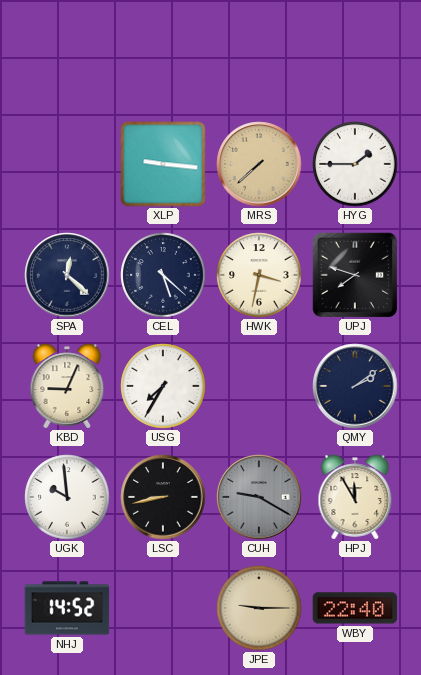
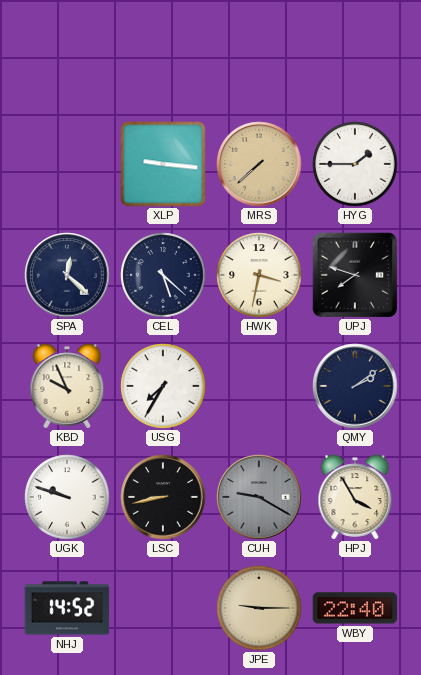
KBD: 9:04 -> 9:56
UGK: 9:59 -> 9:48
HPJ: 11:55 -> 3:55
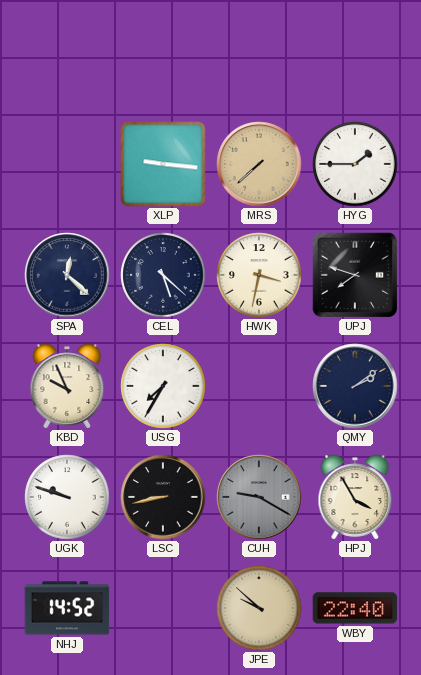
JPE: 9:15 -> 9:52
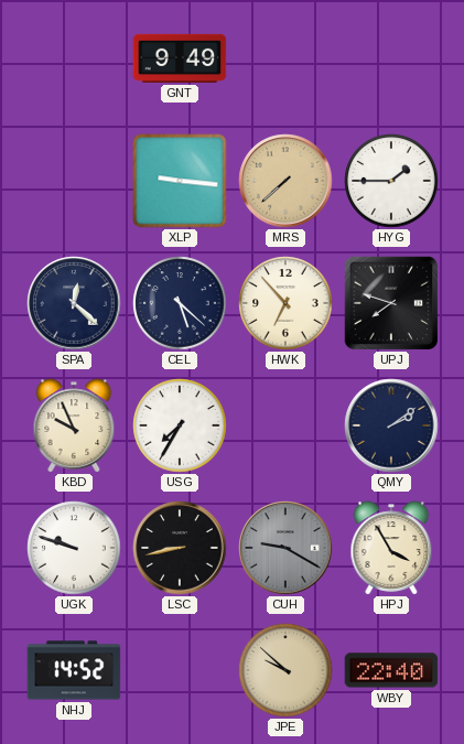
GNT: none -> 9:49
HWK: 3:32 -> 6:53
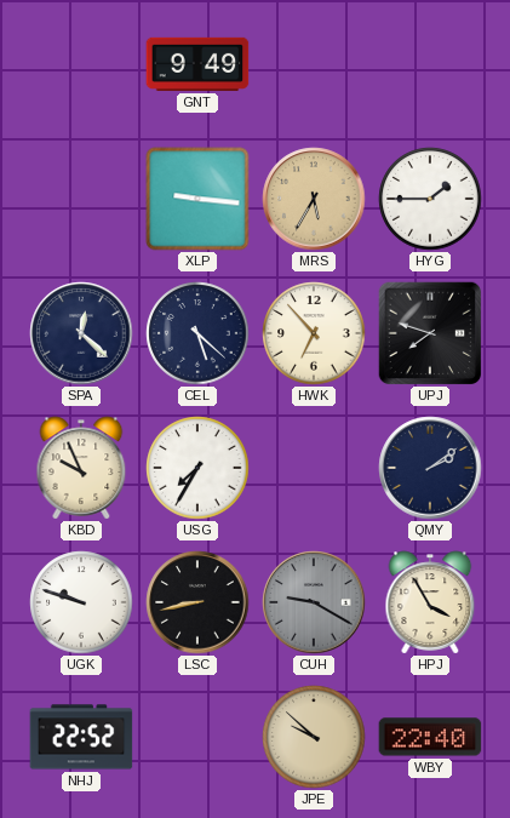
MRS: 7:38 -> 5:35
NHJ: 14:52 -> 22:52
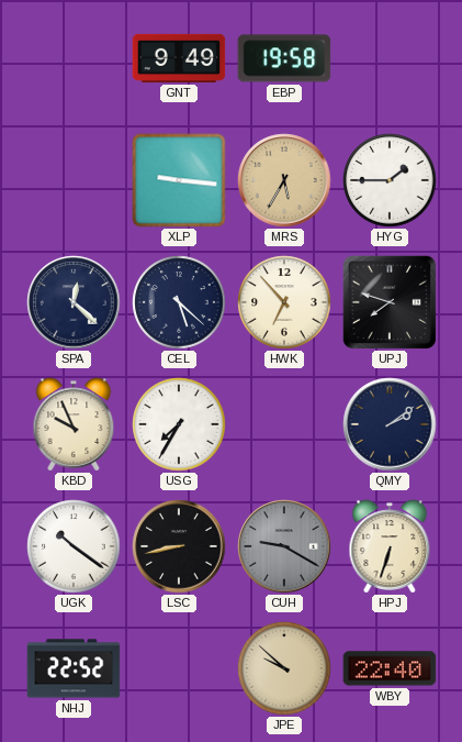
EBP: none -> 19:58
UGK: 9:48 -> 10:21
HPJ: 3:55 -> 6:33
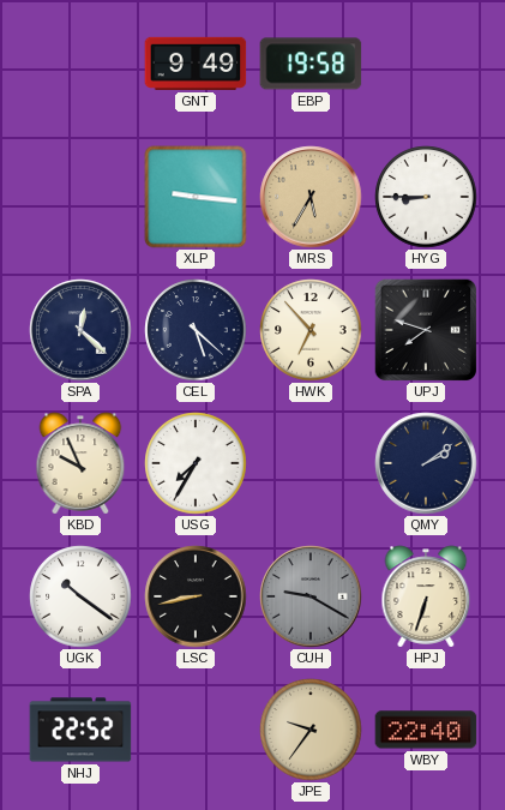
HYG: 1:45 -> 8:45
JPE: 9:52 -> 9:36
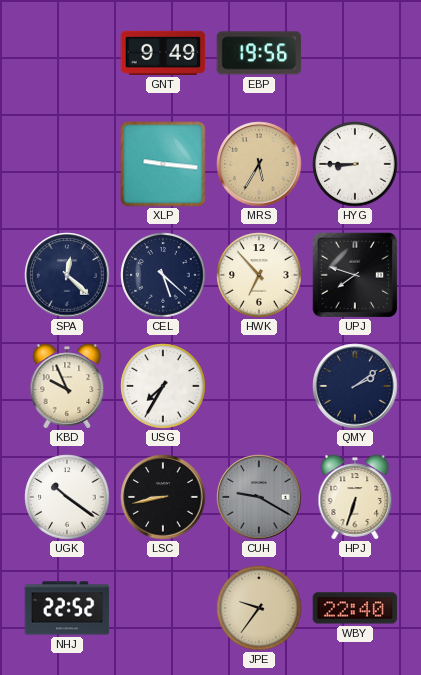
EBP: 19:58 -> 19:56
